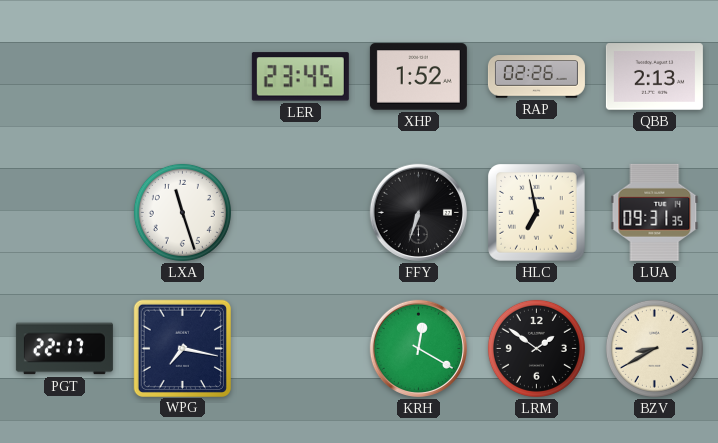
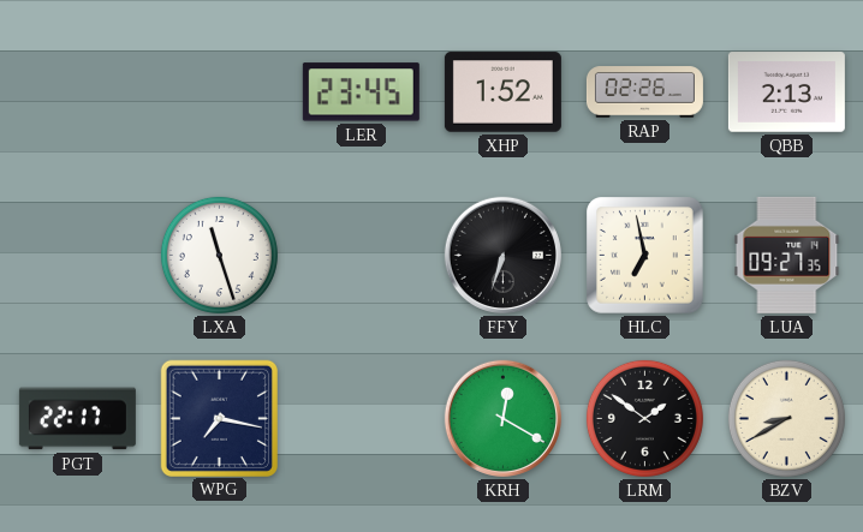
LUA: 09:31 -> 09:27
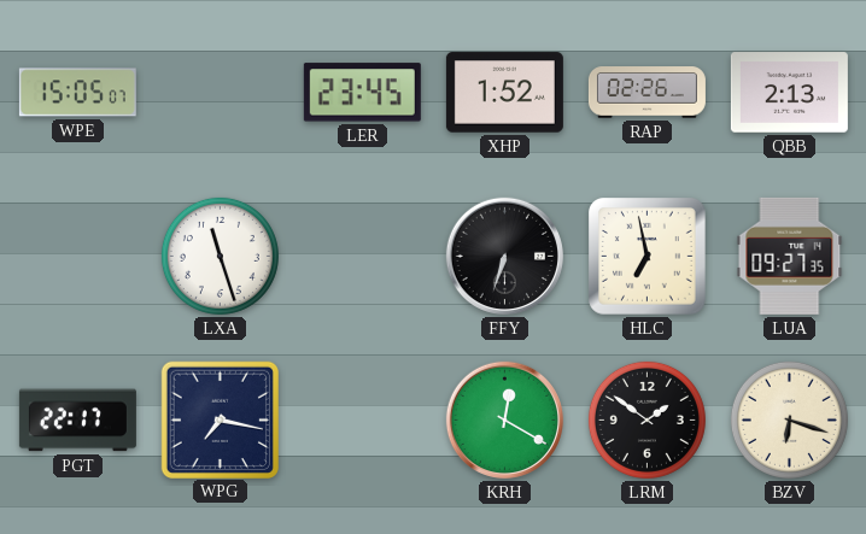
WPE: none -> 15:05
BZV: 8:40 -> 6:18
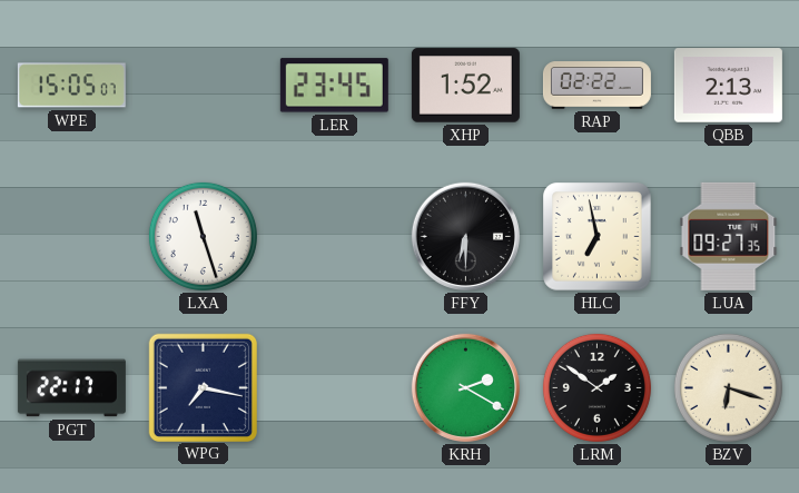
RAP: 02:26 -> 02:22
FFY: 6:33 -> 6:30
KRH: 12:20 -> 2:20
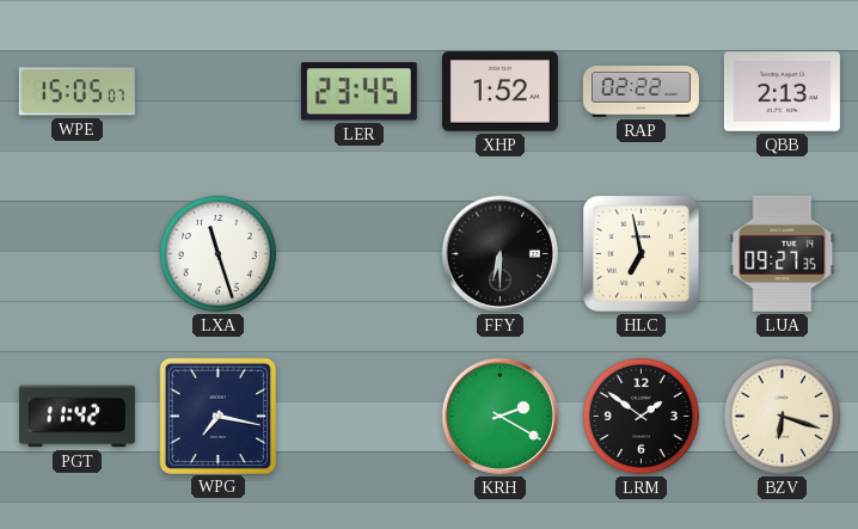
PGT: 22:17 -> 11:42
